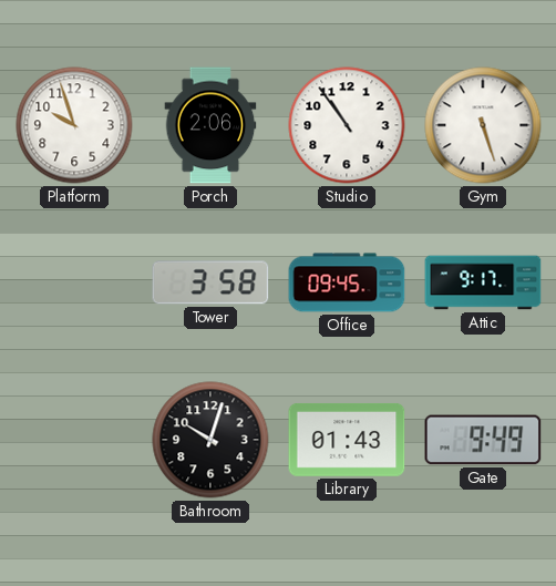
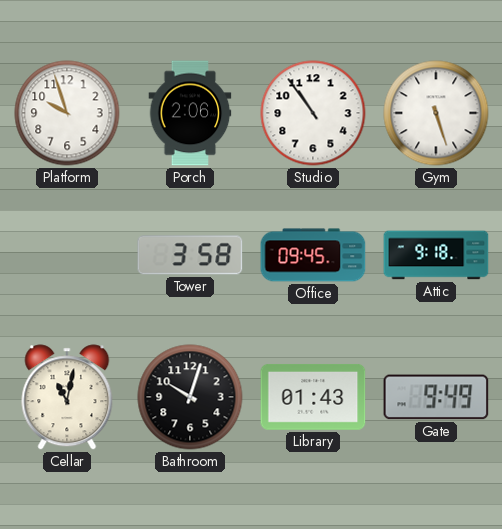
Attic: 9:17 -> 9:18
Cellar: none -> 11:02
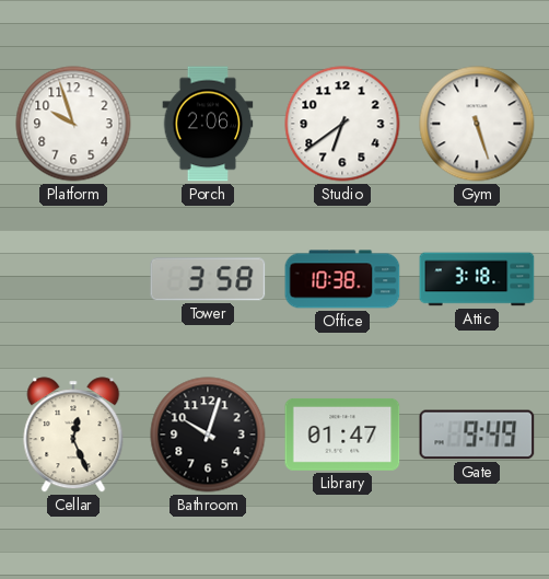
Studio: 10:54 -> 6:39
Office: 09:45 -> 10:38
Attic: 9:18 -> 3:18
Cellar: 11:02 -> 12:26
Library: 01:43 -> 01:47
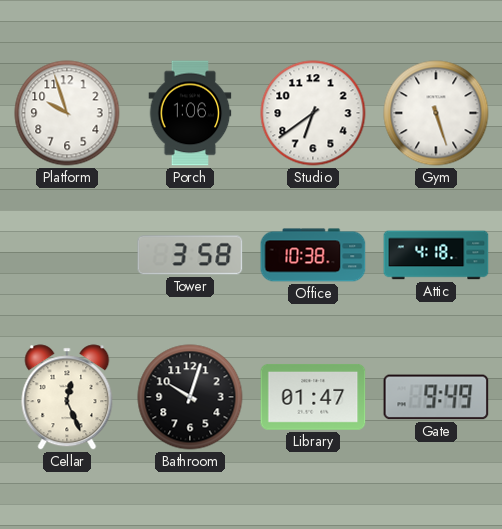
Porch: 2:06 -> 1:06
Attic: 3:18 -> 4:18
